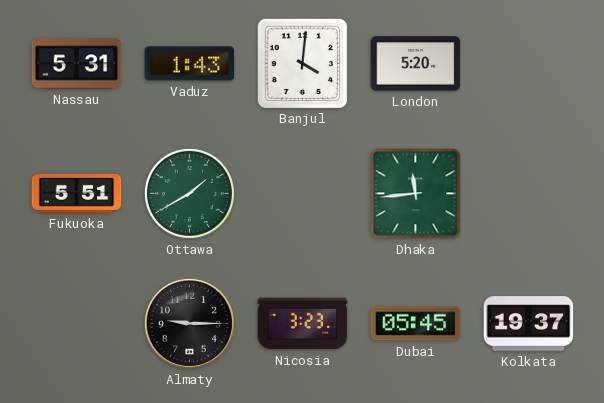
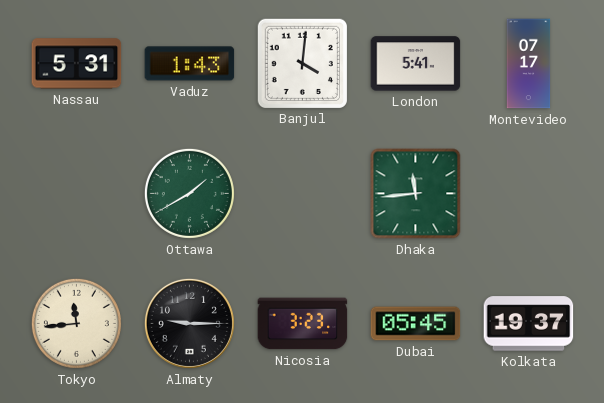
London: 5:20 -> 5:41
Montevideo: none -> 07:17
Fukuoka: 5:51 -> none
Tokyo: none -> 11:44
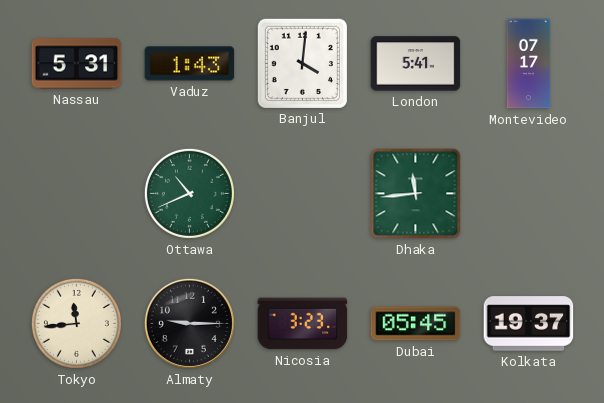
Ottawa: 1:40 -> 10:41
